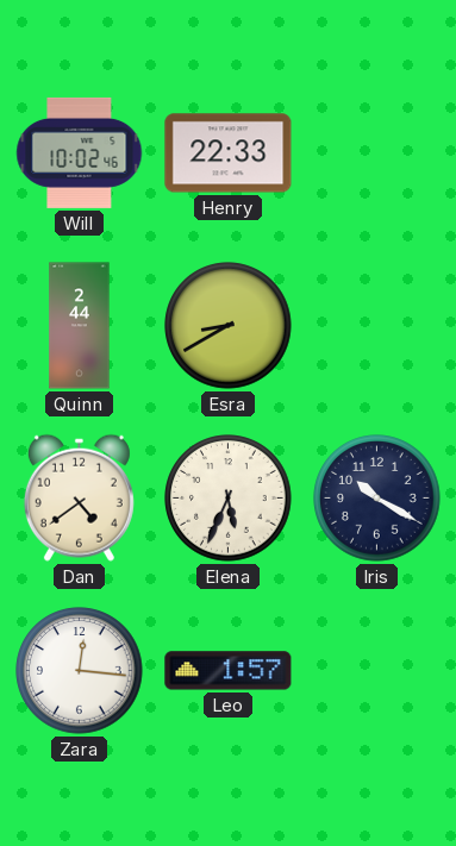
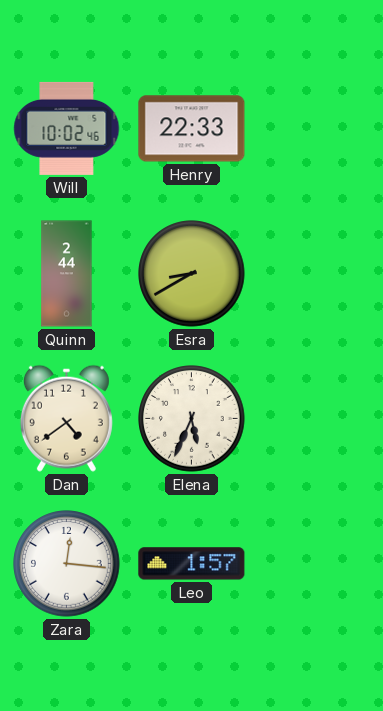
Iris: 10:20 -> none
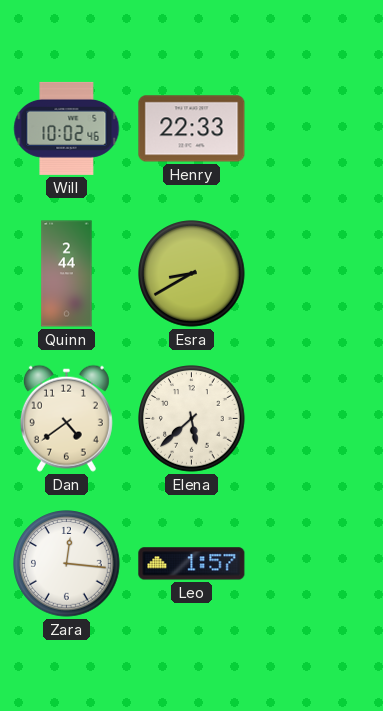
Elena: 5:34 -> 5:38
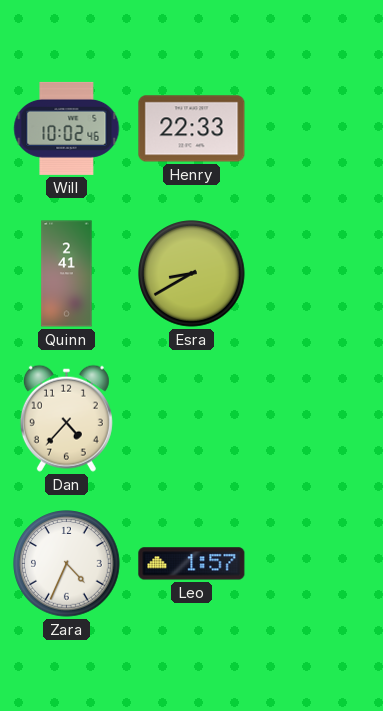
Quinn: 2:44 -> 2:41
Dan: 4:39 -> 4:37
Elena: 5:38 -> none
Zara: 12:16 -> 4:34
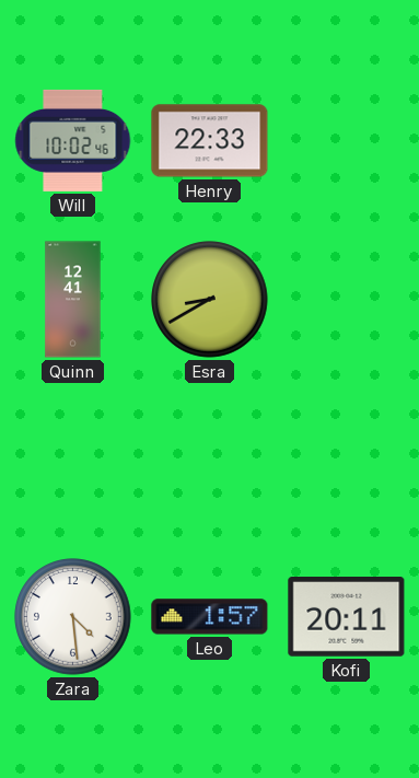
Quinn: 2:41 -> 12:41
Dan: 4:37 -> none
Zara: 4:34 -> 4:29
Kofi: none -> 20:11
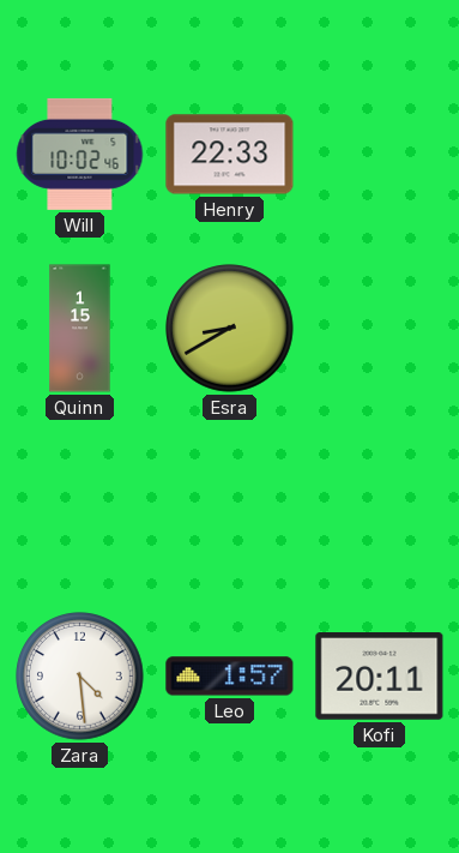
Quinn: 12:41 -> 1:15
